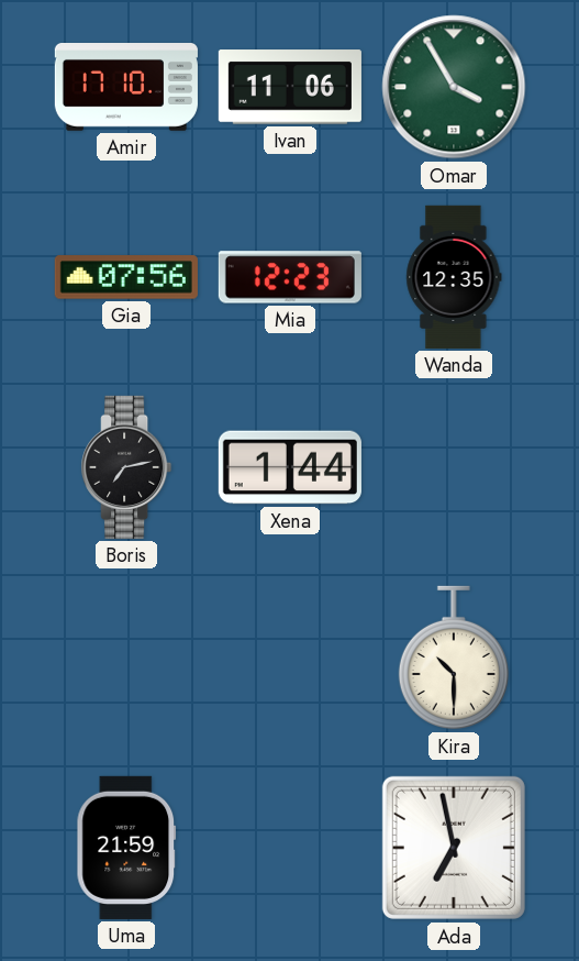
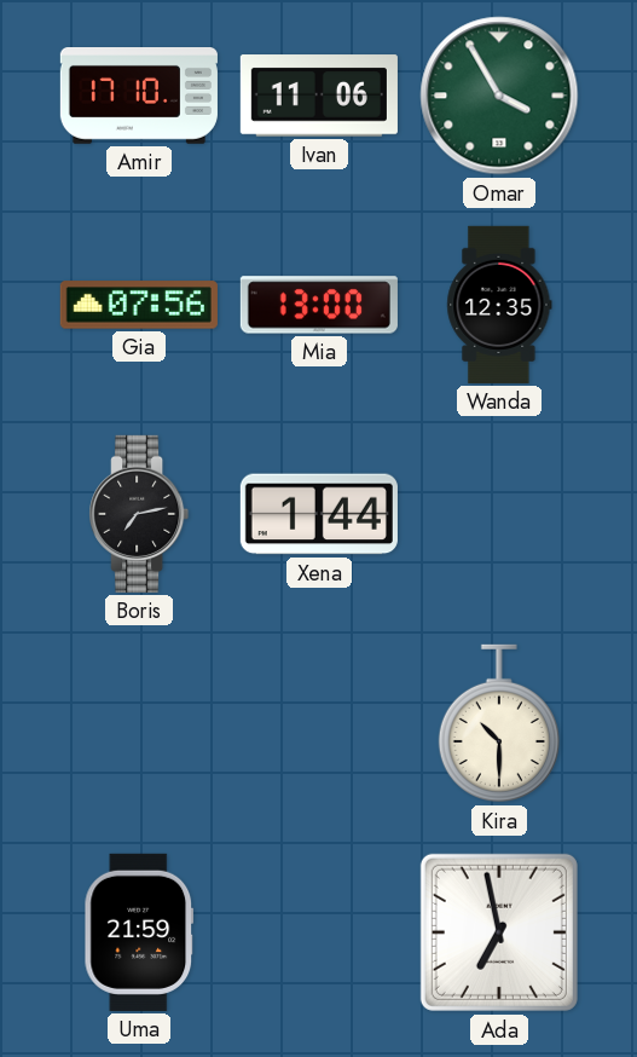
Mia: 12:23 -> 13:00
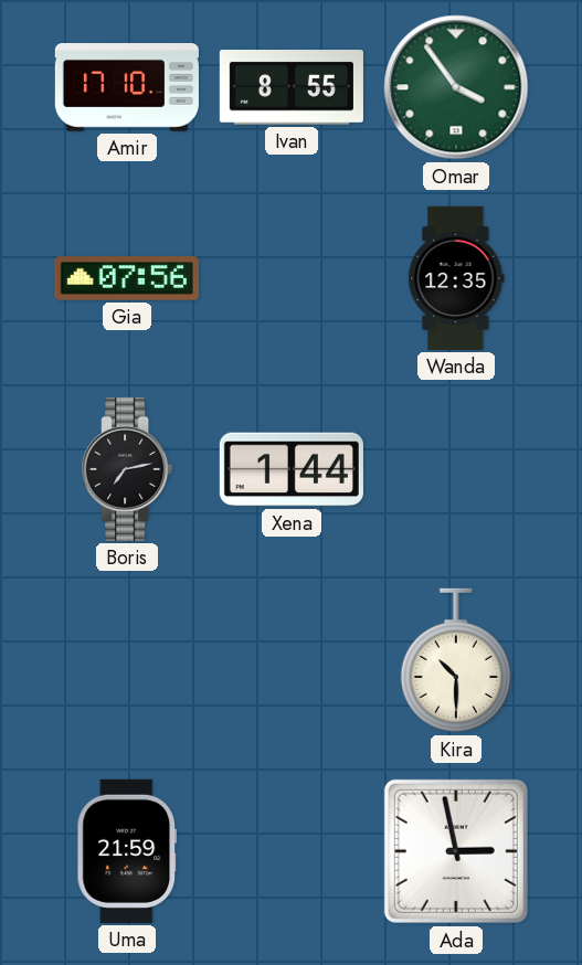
Ivan: 11:06 -> 8:55
Omar: 3:55 -> 3:54
Mia: 13:00 -> none
Ada: 6:58 -> 2:58
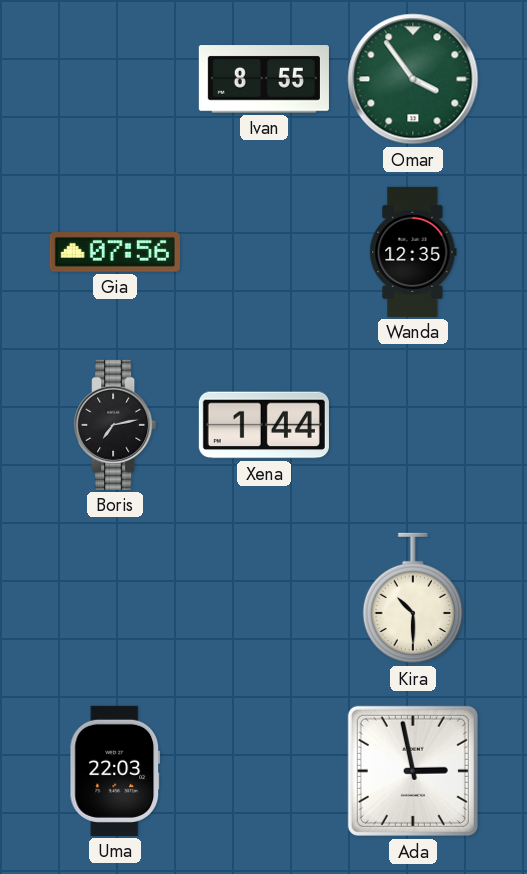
Amir: 17:10 -> none
Uma: 21:59 -> 22:03
